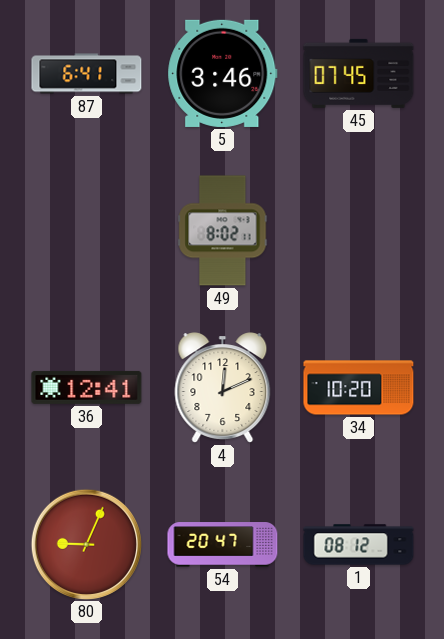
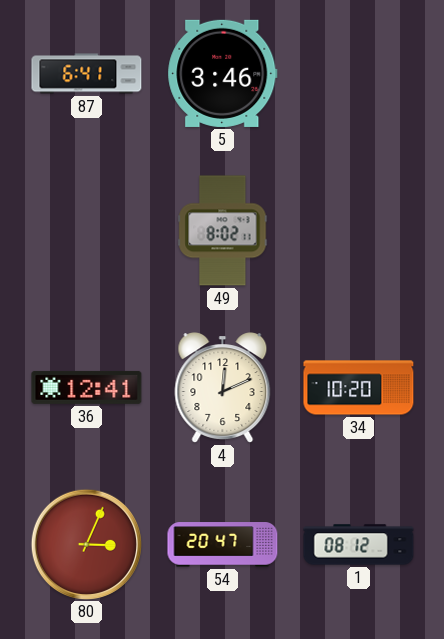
45: 07:45 -> none
80: 9:04 -> 3:04
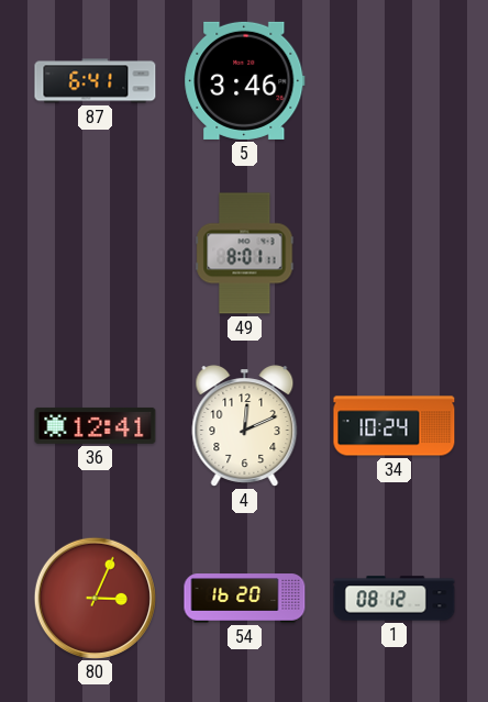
49: 8:02 -> 8:01
34: 10:20 -> 10:24
54: 20:47 -> 16:20
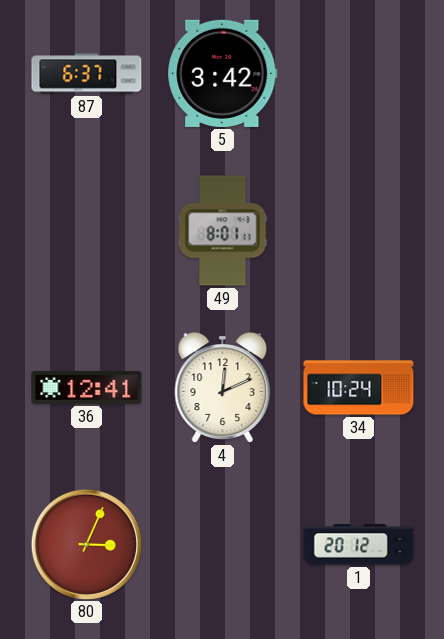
87: 6:41 -> 6:37
5: 3:46 -> 3:42
54: 16:20 -> none
1: 08:12 -> 20:12
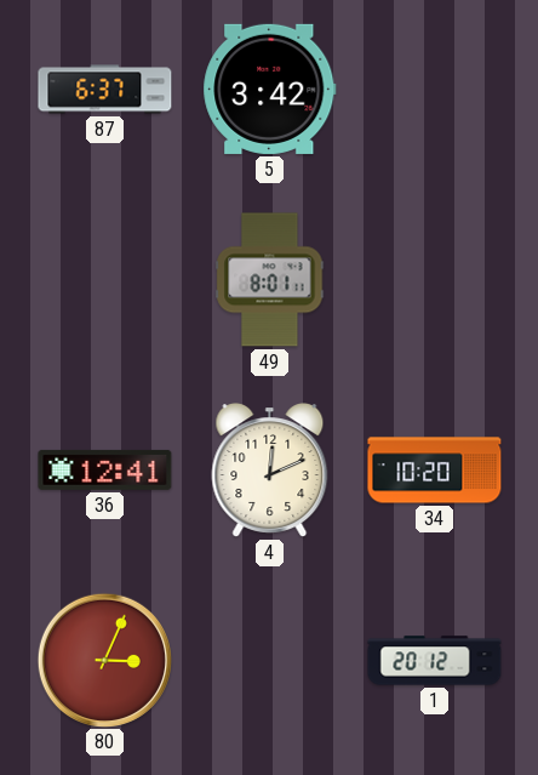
34: 10:24 -> 10:20
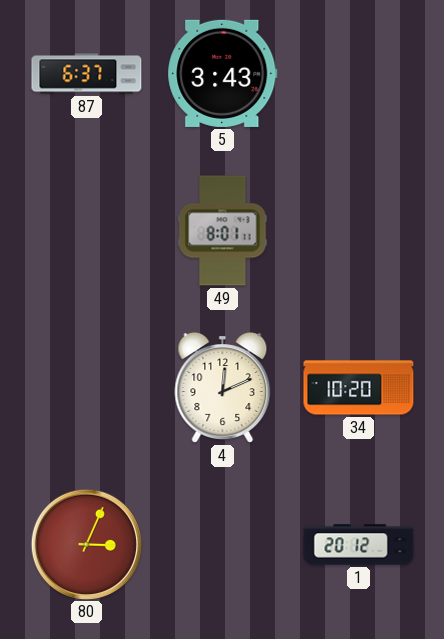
5: 3:42 -> 3:43
36: 12:41 -> none
